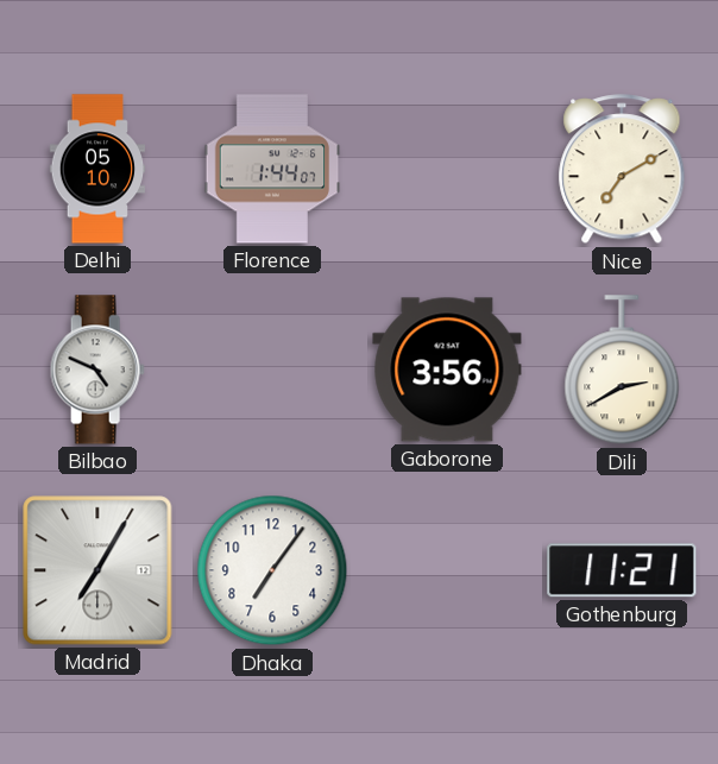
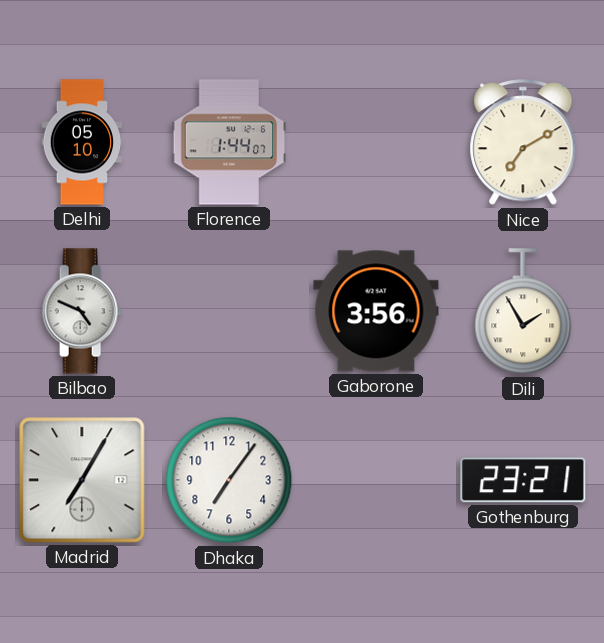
Dili: 2:40 -> 1:55
Gothenburg: 11:21 -> 23:21
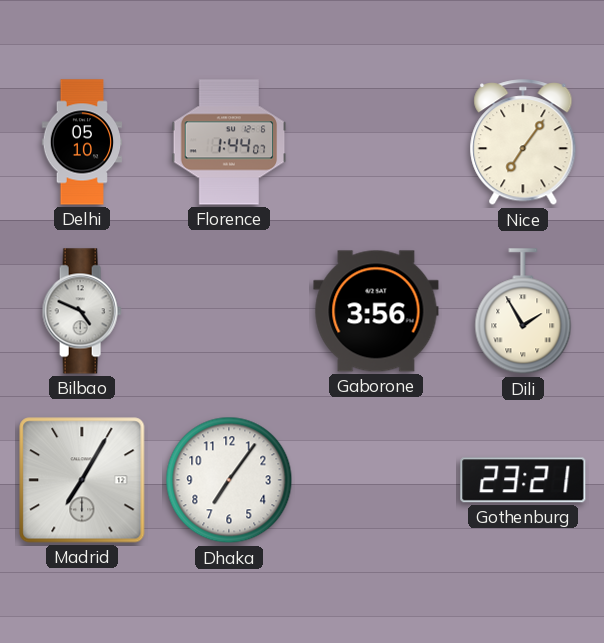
Nice: 7:10 -> 7:06
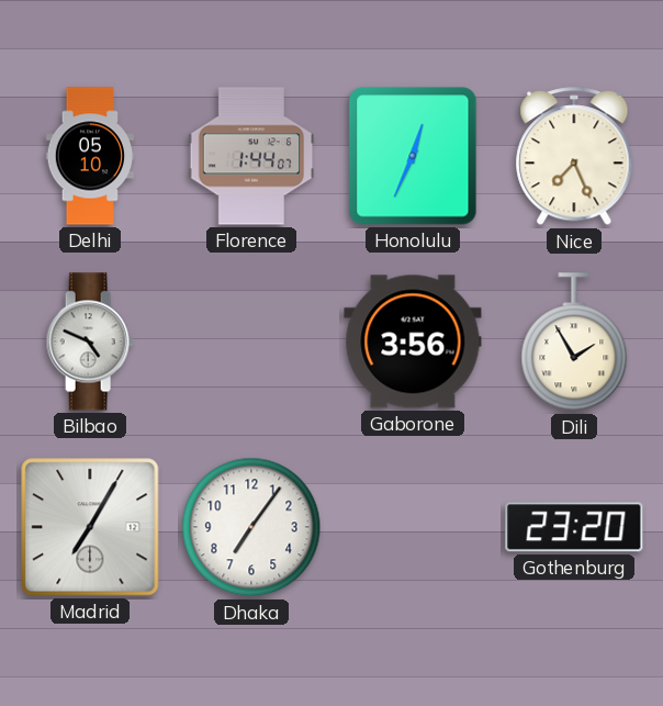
Honolulu: none -> 12:34
Nice: 7:06 -> 7:26
Gothenburg: 23:21 -> 23:20
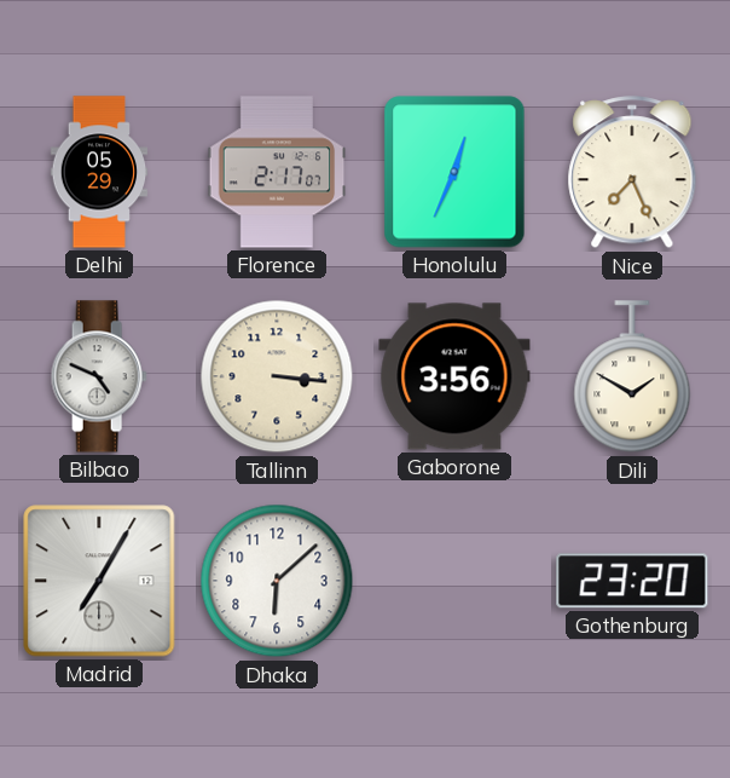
Delhi: 05:10 -> 05:29
Florence: 1:44 -> 2:17
Tallinn: none -> 3:16
Dili: 1:55 -> 1:50
Dhaka: 7:06 -> 6:08
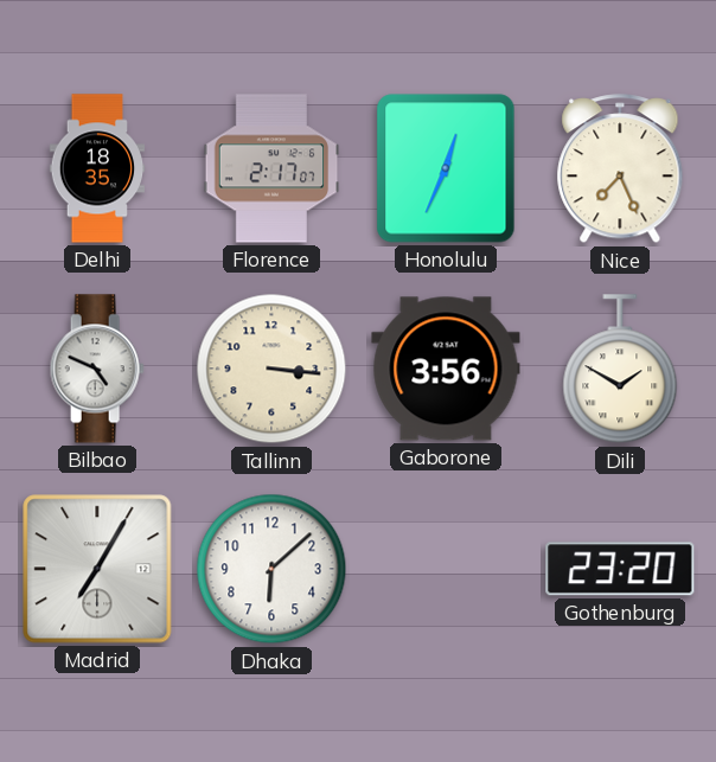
Delhi: 05:29 -> 18:35
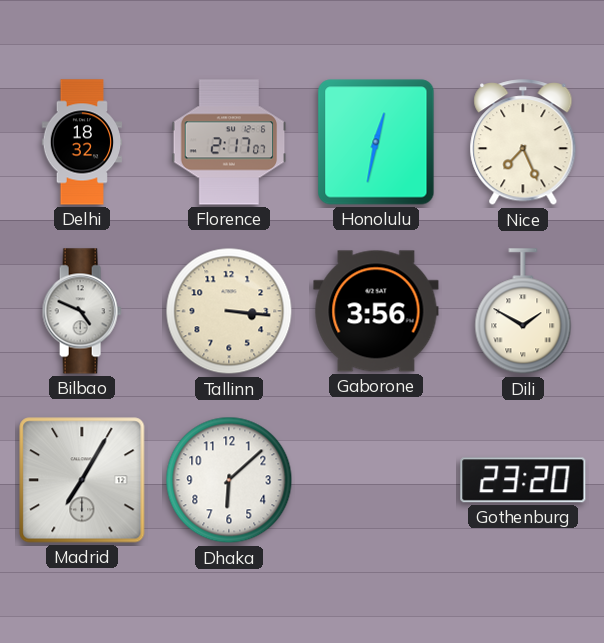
Delhi: 18:35 -> 18:32
Honolulu: 12:34 -> 12:32
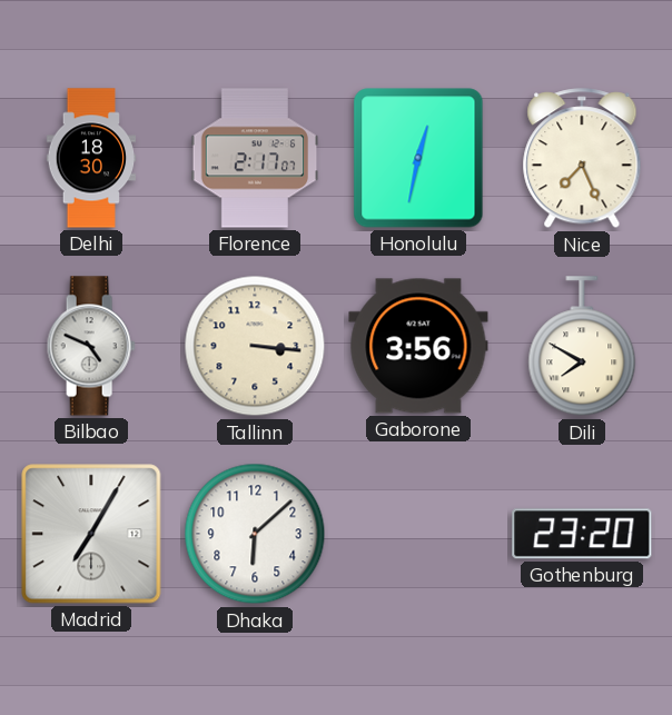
Delhi: 18:32 -> 18:30
Dili: 1:50 -> 7:50
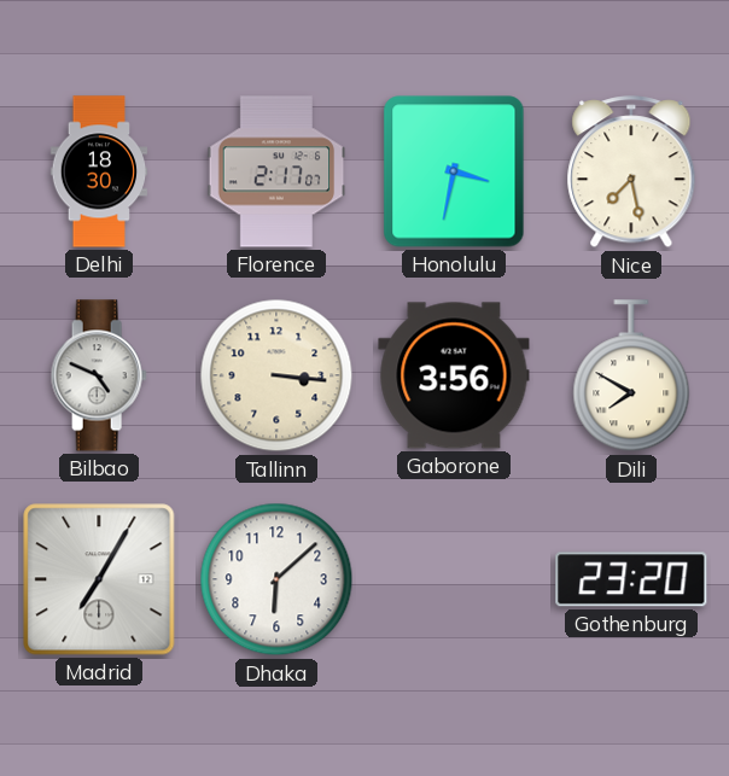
Honolulu: 12:32 -> 3:32
Nice: 7:26 -> 7:28
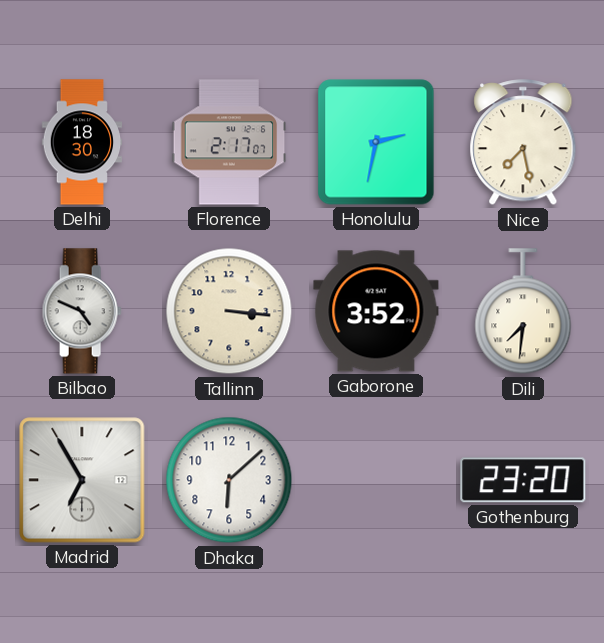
Honolulu: 3:32 -> 2:32
Gaborone: 3:56 -> 3:52
Dili: 7:50 -> 7:31
Madrid: 7:05 -> 6:55
